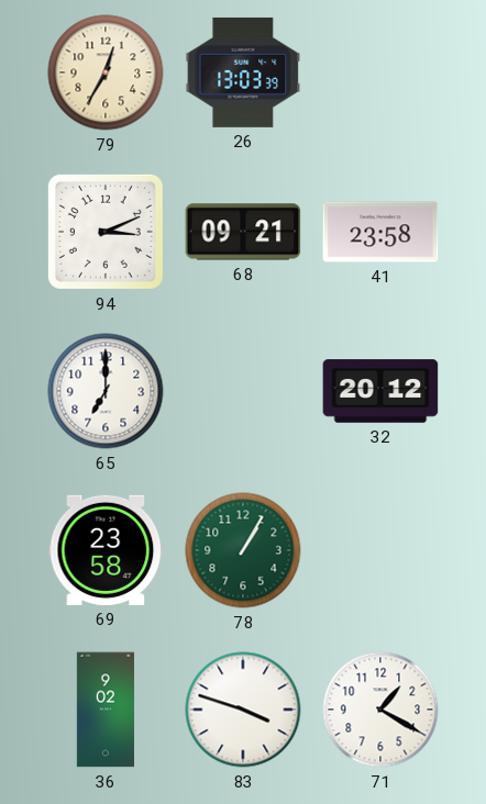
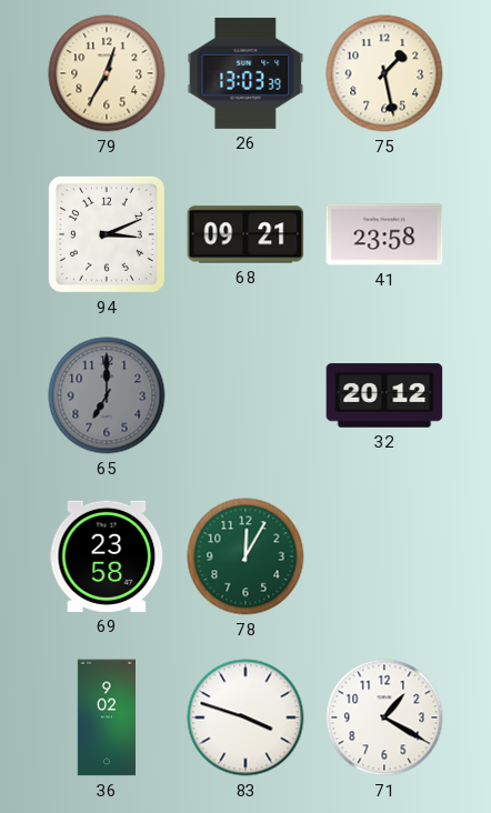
75: none -> 1:28
65 dial: white -> grey
78: 1:05 -> 12:05
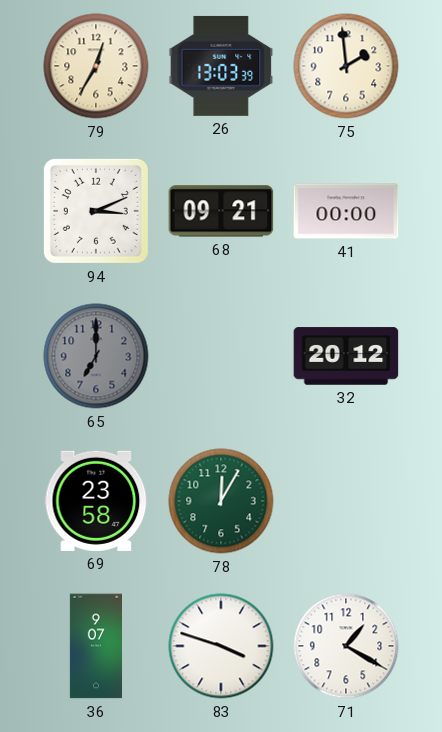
75: 1:28 -> 1:59
41: 23:58 -> 00:00
36: 9:02 -> 9:07
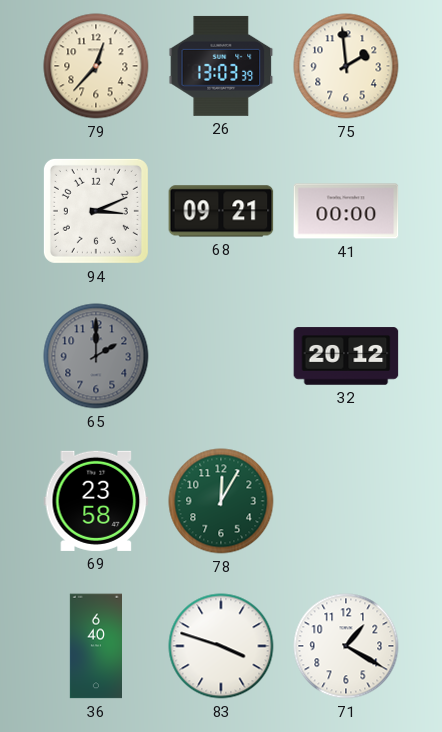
79: 12:35 -> 12:37
65: 7:00 -> 2:00
36: 9:07 -> 6:40
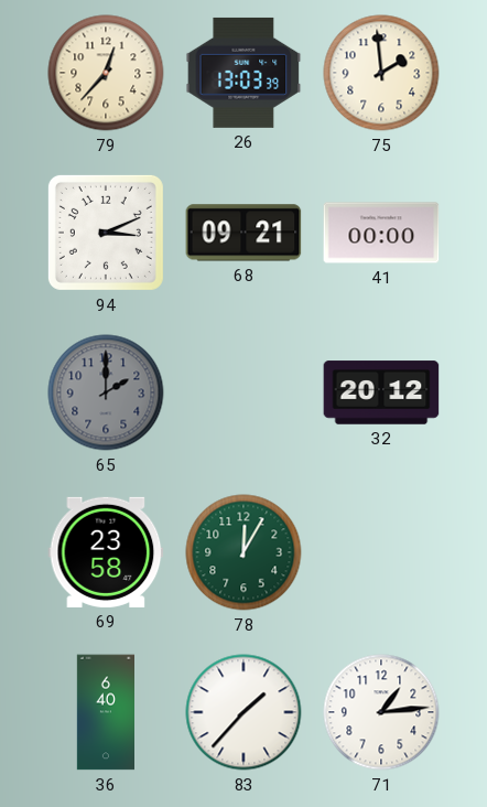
83: 3:48 -> 1:37
71: 1:20 -> 1:14
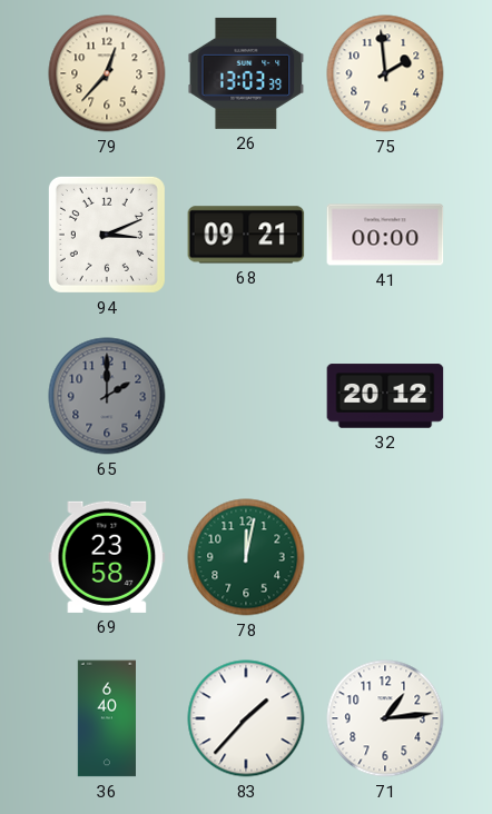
78: 12:05 -> 12:02
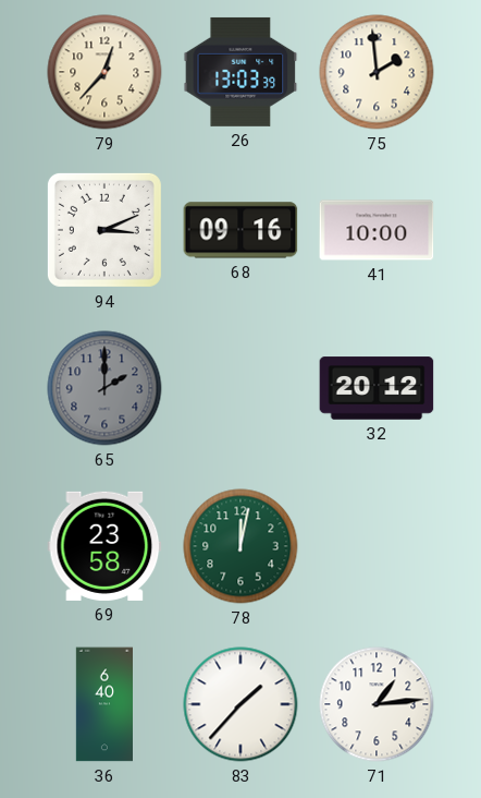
68: 09:21 -> 09:16
41: 00:00 -> 10:00
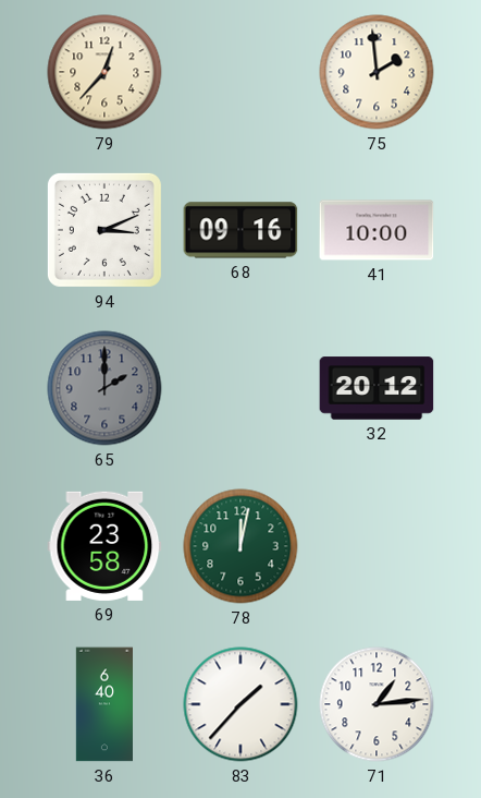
26: 13:03 -> none
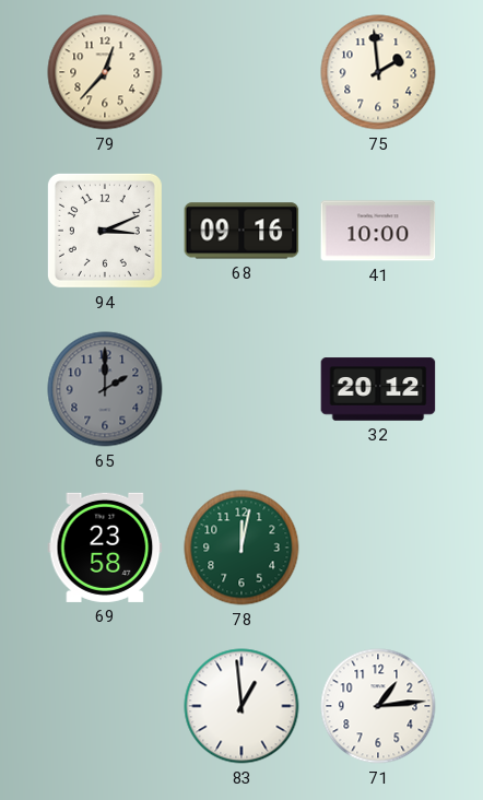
36: 6:40 -> none
83: 1:37 -> 12:59
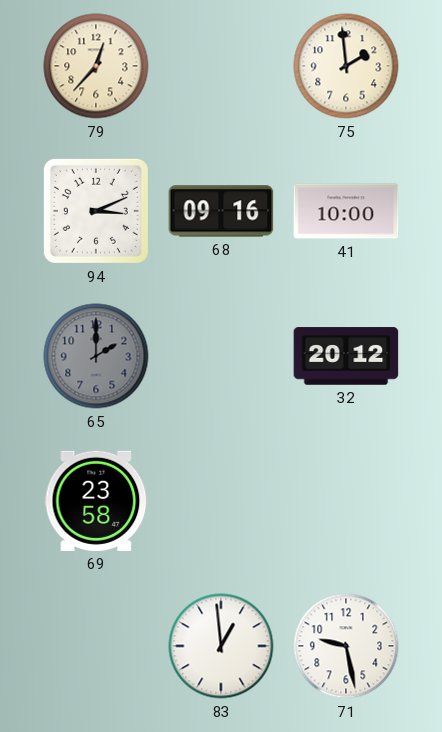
78: 12:02 -> none
71: 1:14 -> 9:28
